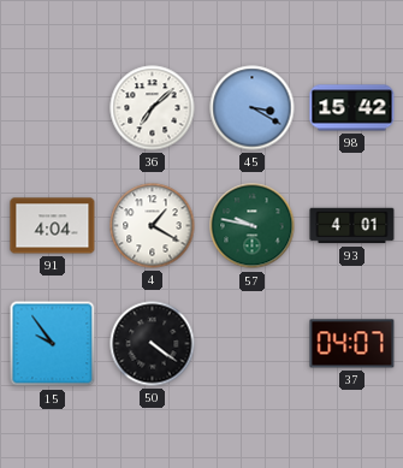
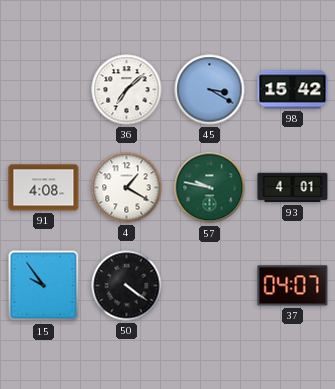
91: 4:04 -> 4:08
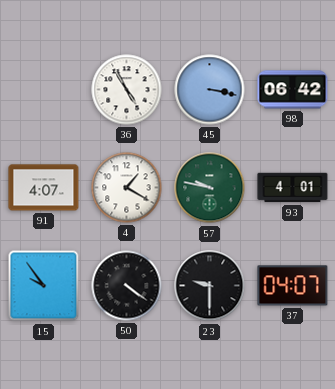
36: 7:08 -> 4:55
45: 3:20 -> 3:17
98: 15:42 -> 06:42
91: 4:08 -> 4:07
23: none -> 9:30
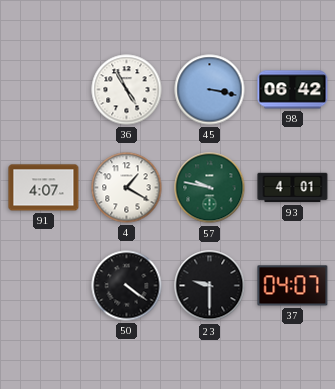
15: 9:54 -> none
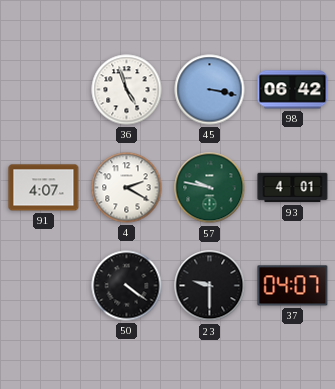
36: 4:55 -> 4:57
4: 1:20 -> 2:20
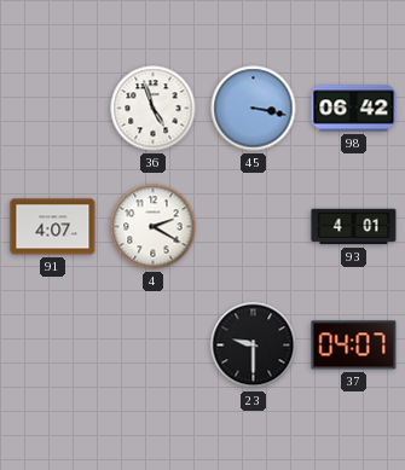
57: 9:47 -> none
50: 4:21 -> none
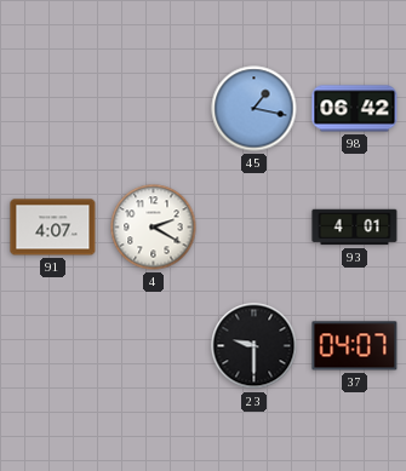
36: 4:57 -> none
45: 3:17 -> 1:17
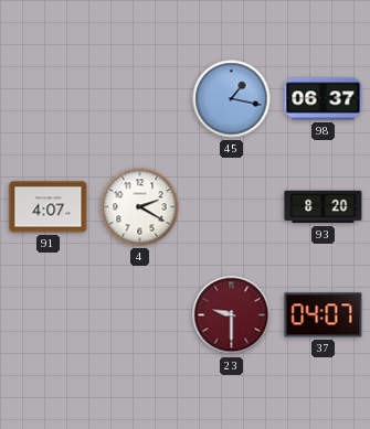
98: 06:42 -> 06:37
93: 4:01 -> 8:20
23 dial: black -> burgundy
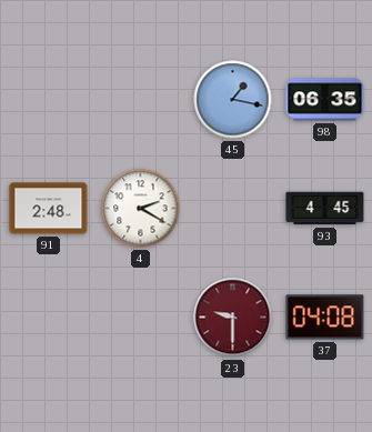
98: 06:37 -> 06:35
91: 4:07 -> 2:48
93: 8:20 -> 4:45
37: 04:07 -> 04:08
